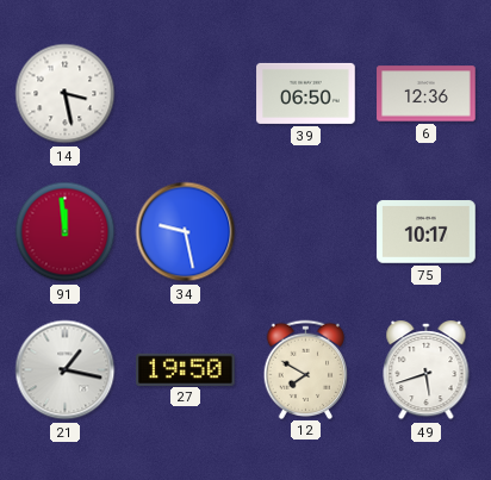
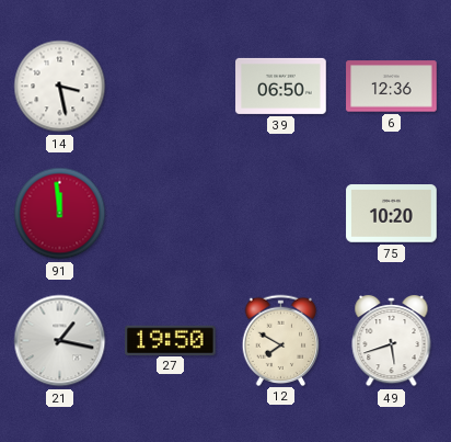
34: 9:28 -> none
75: 10:17 -> 10:20
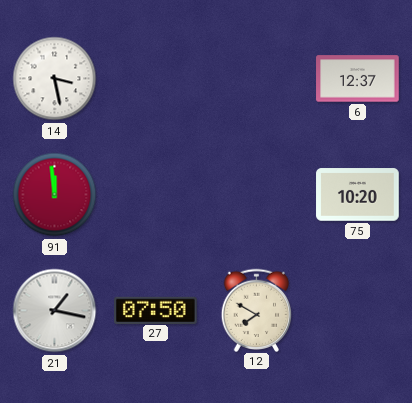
39: 06:50 -> none
6: 12:36 -> 12:37
27: 19:50 -> 07:50
49: 5:42 -> none
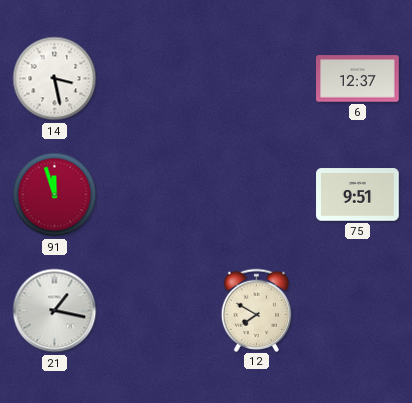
91: 11:59 -> 11:57
75: 10:20 -> 9:51
27: 07:50 -> none
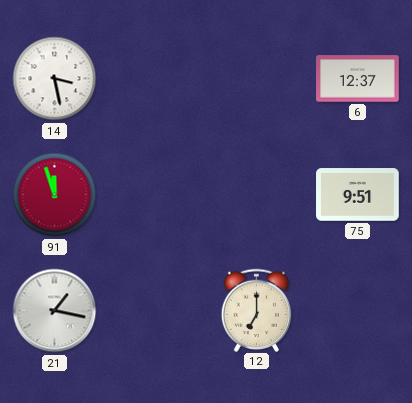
12: 7:50 -> 7:00
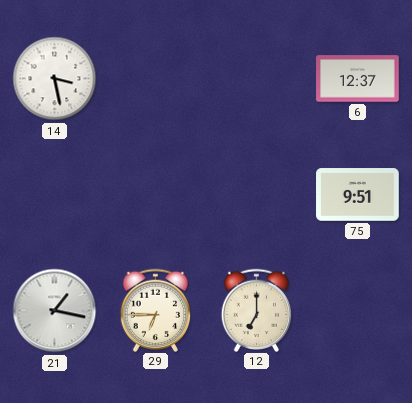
91: 11:57 -> none
29: none -> 6:45
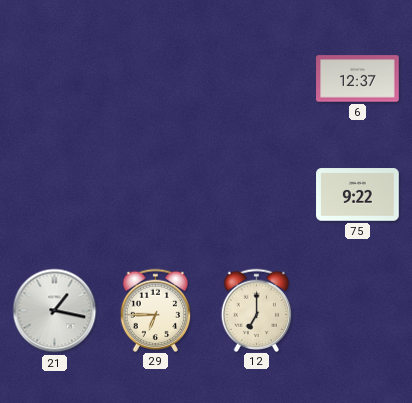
14: 3:28 -> none
75: 9:51 -> 9:22
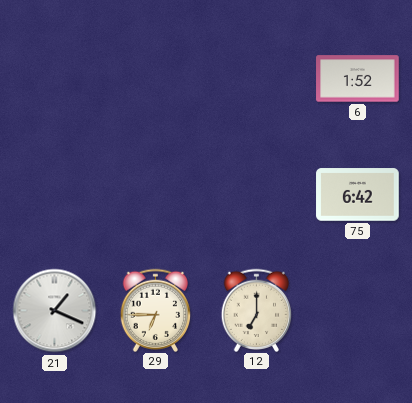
6: 12:37 -> 1:52
75: 9:22 -> 6:42
21: 1:17 -> 1:19
